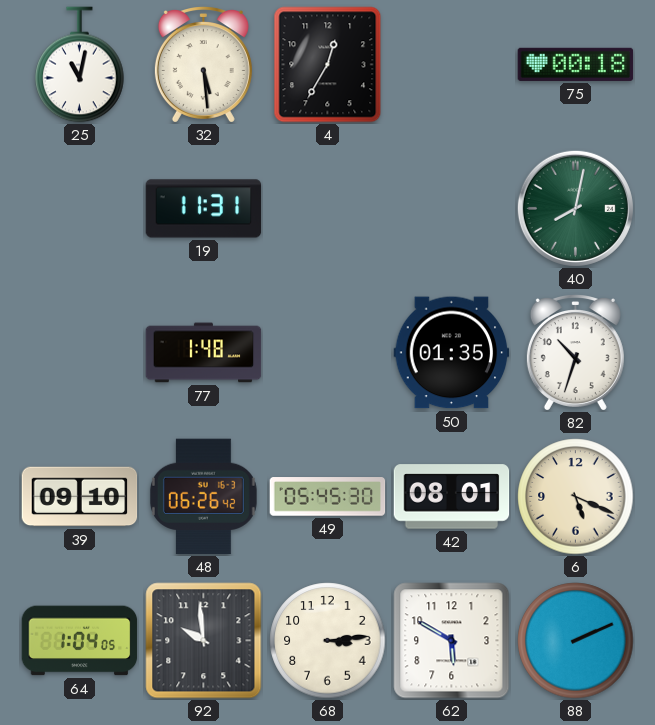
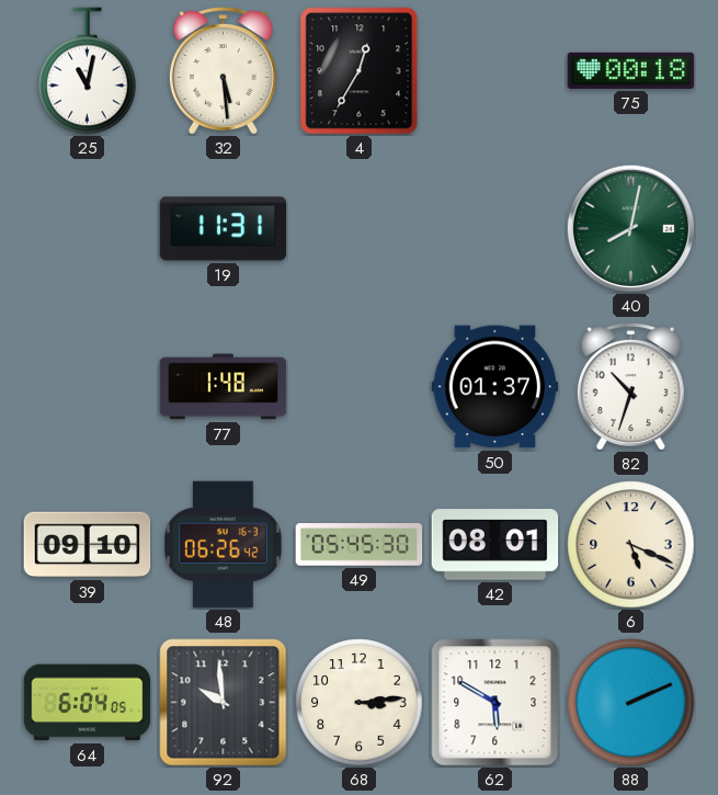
50: 01:35 -> 01:37
64: 1:04 -> 6:04
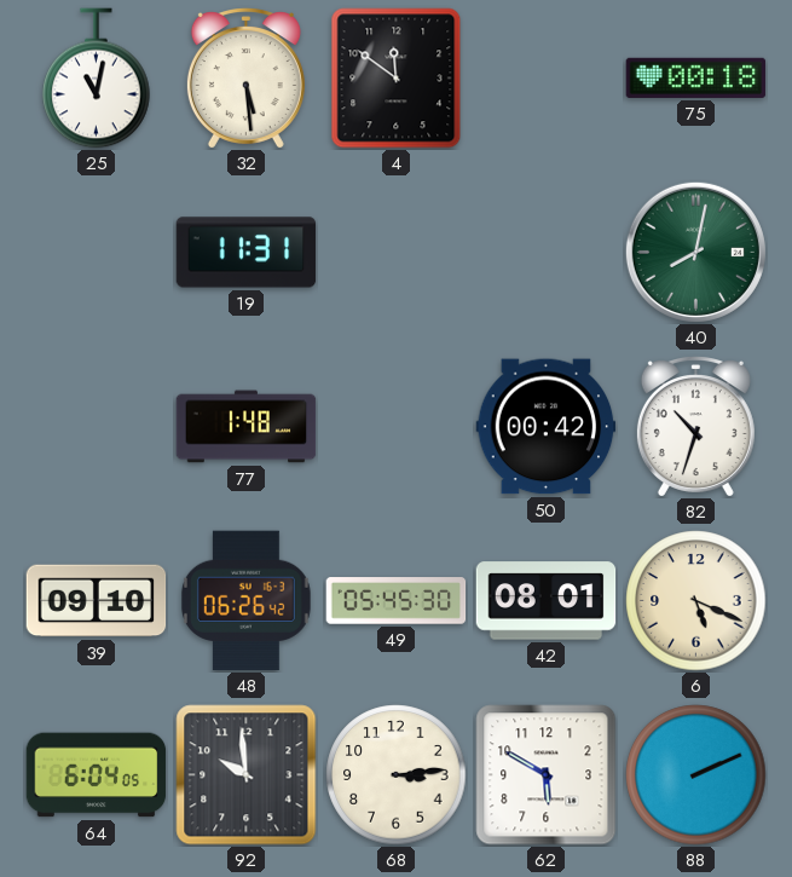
4: 12:35 -> 11:51
50: 01:37 -> 00:42
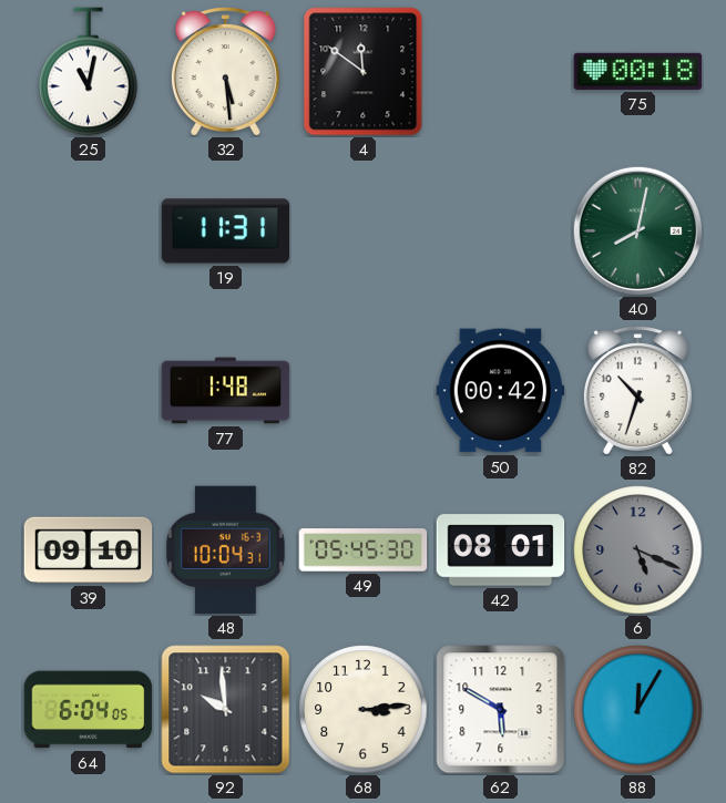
48: 06:26 -> 10:04
6 dial: cream -> grey
88: 2:11 -> 12:05
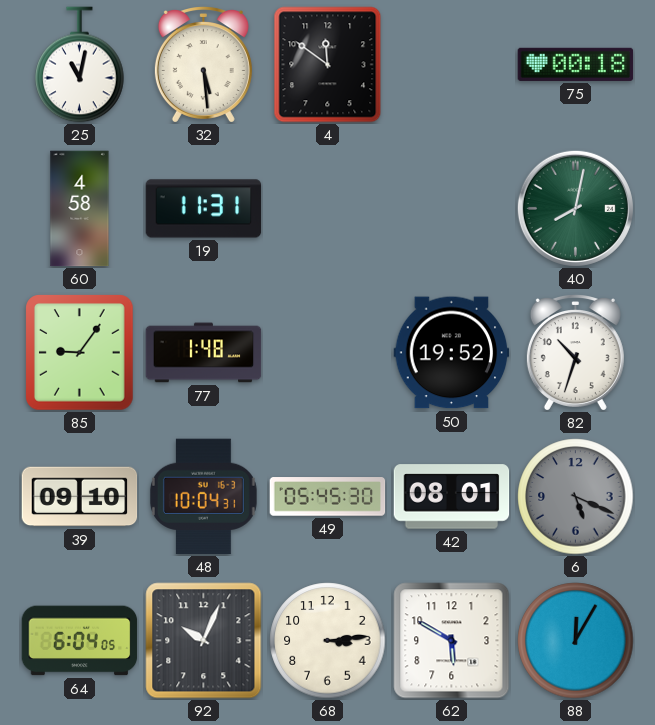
60: none -> 4:58
85: none -> 9:06
50: 00:42 -> 19:52
92: 9:59 -> 10:04
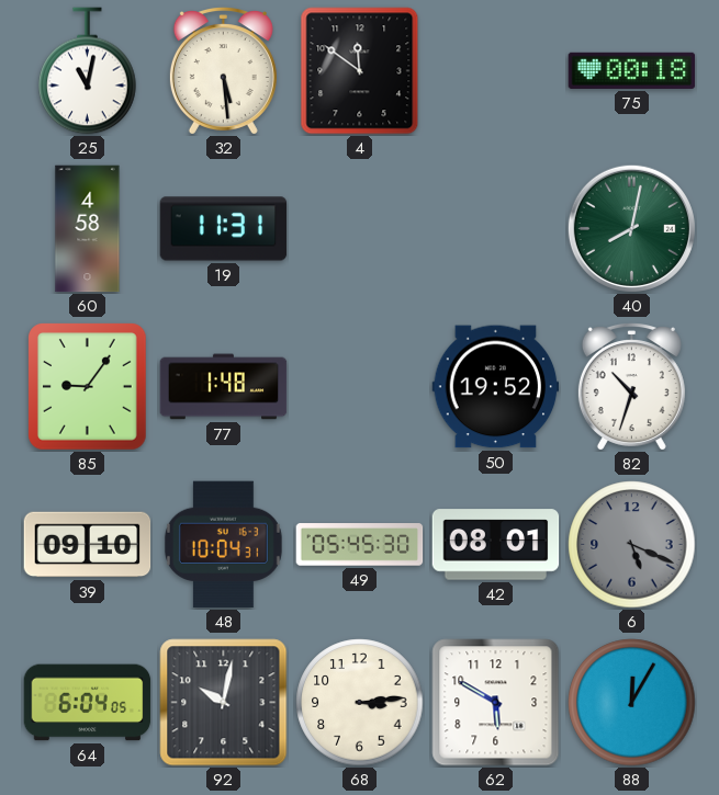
92: 10:04 -> 10:02
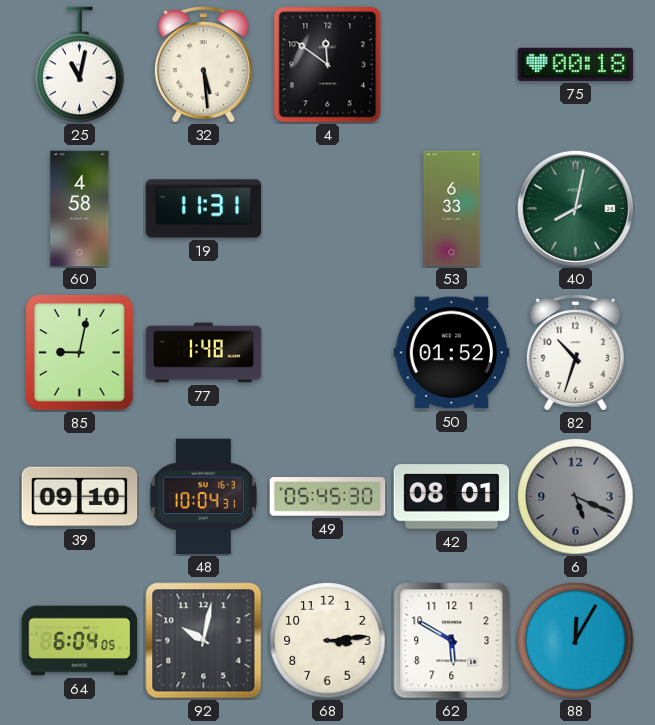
53: none -> 6:33
85: 9:06 -> 9:02
50: 19:52 -> 01:52
